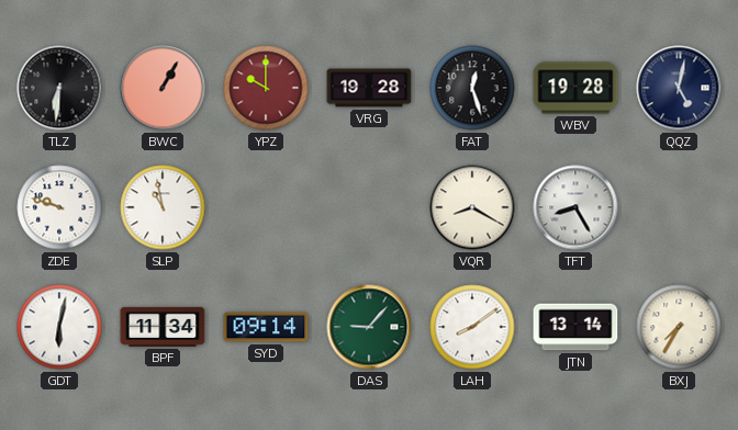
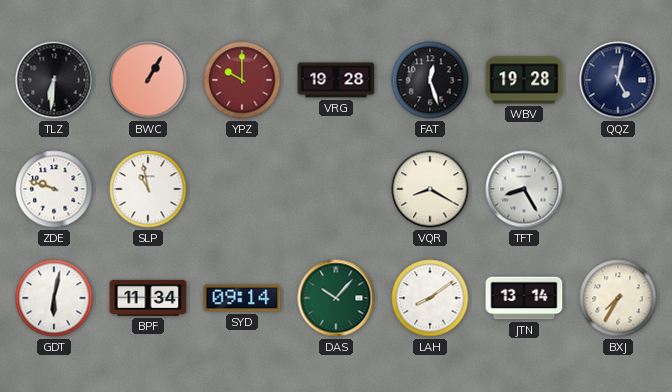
DAS: 9:07 -> 10:07
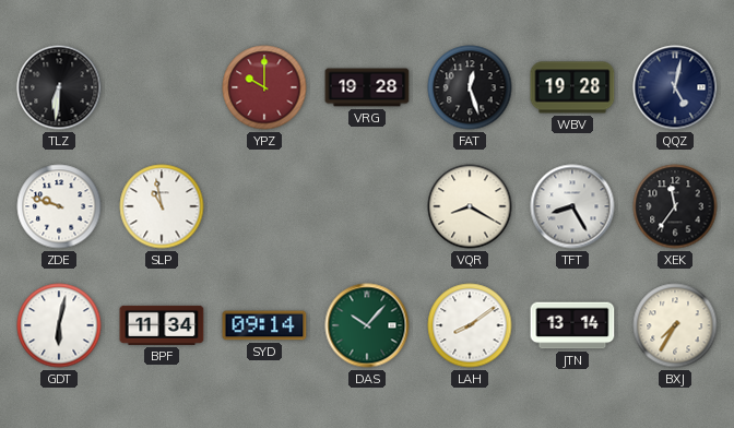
BWC: 1:05 -> none
XEK: none -> 11:36
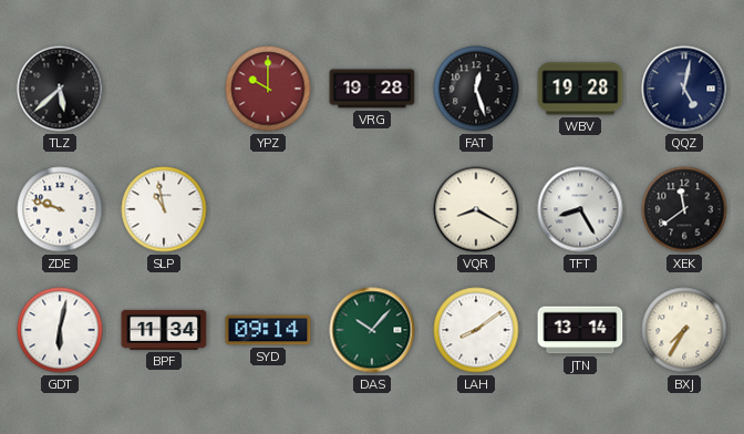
TLZ: 6:31 -> 5:38
XEK: 11:36 -> 11:39
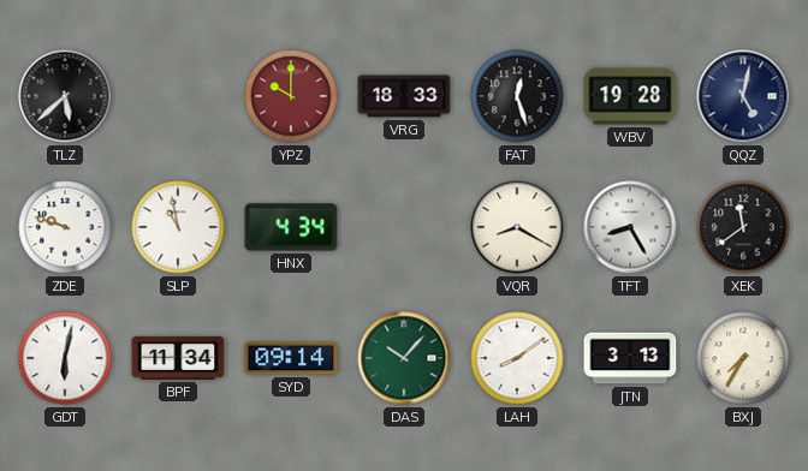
VRG: 19:28 -> 18:33
HNX: none -> 4:34
JTN: 13:14 -> 3:13
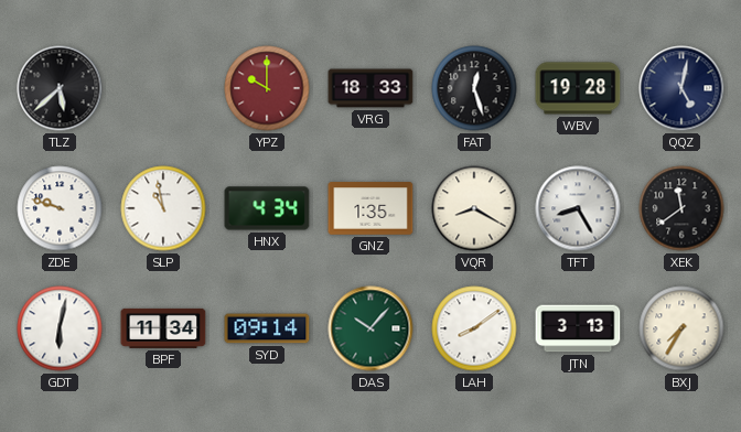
GNZ: none -> 1:35
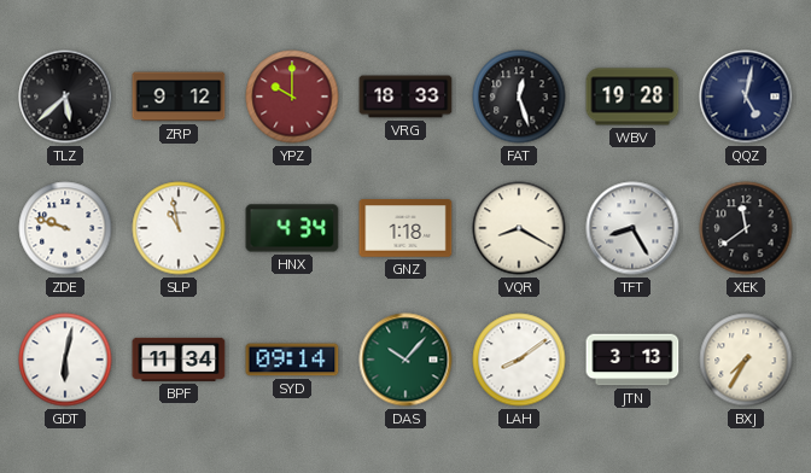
ZRP: none -> 9:12
GNZ: 1:35 -> 1:18
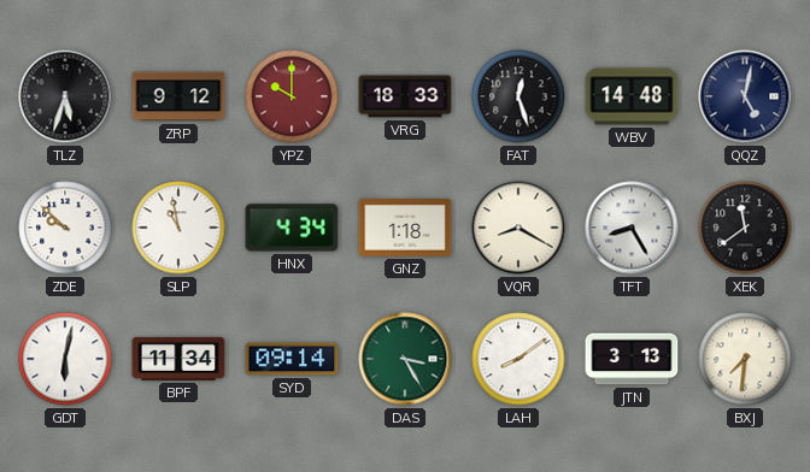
TLZ: 5:38 -> 5:33
WBV: 19:28 -> 14:48
ZDE: 9:48 -> 9:52
DAS: 10:07 -> 3:25
BXJ: 7:35 -> 7:31
